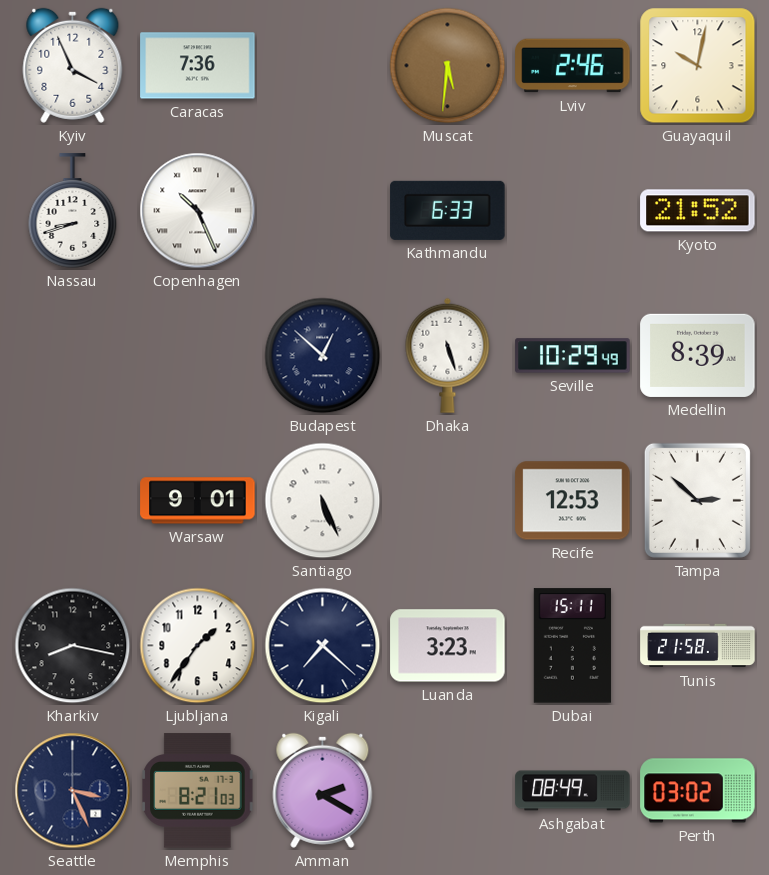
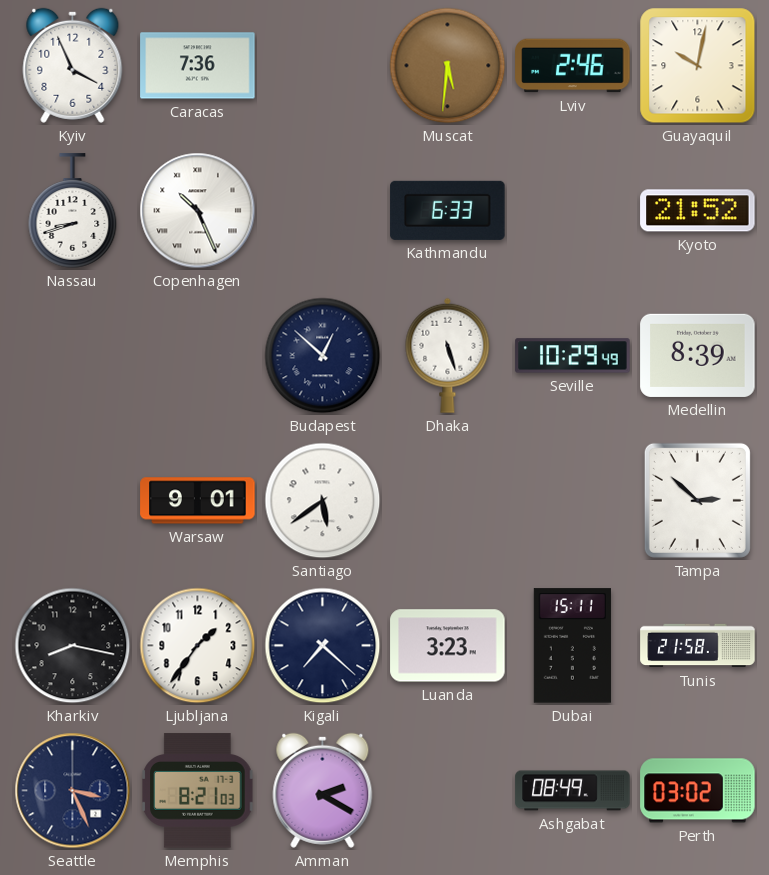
Santiago: 5:26 -> 5:39
Recife: 12:53 -> none
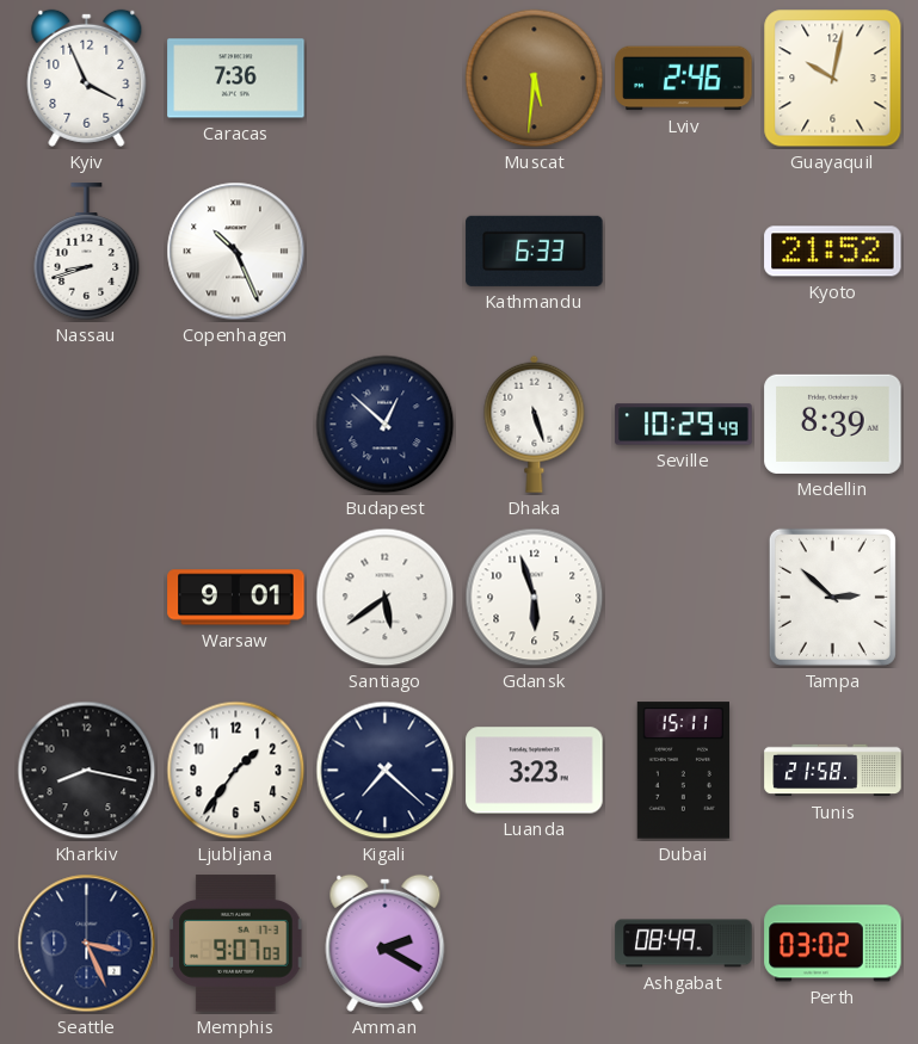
Gdansk: none -> 5:57
Memphis: 8:21 -> 9:07
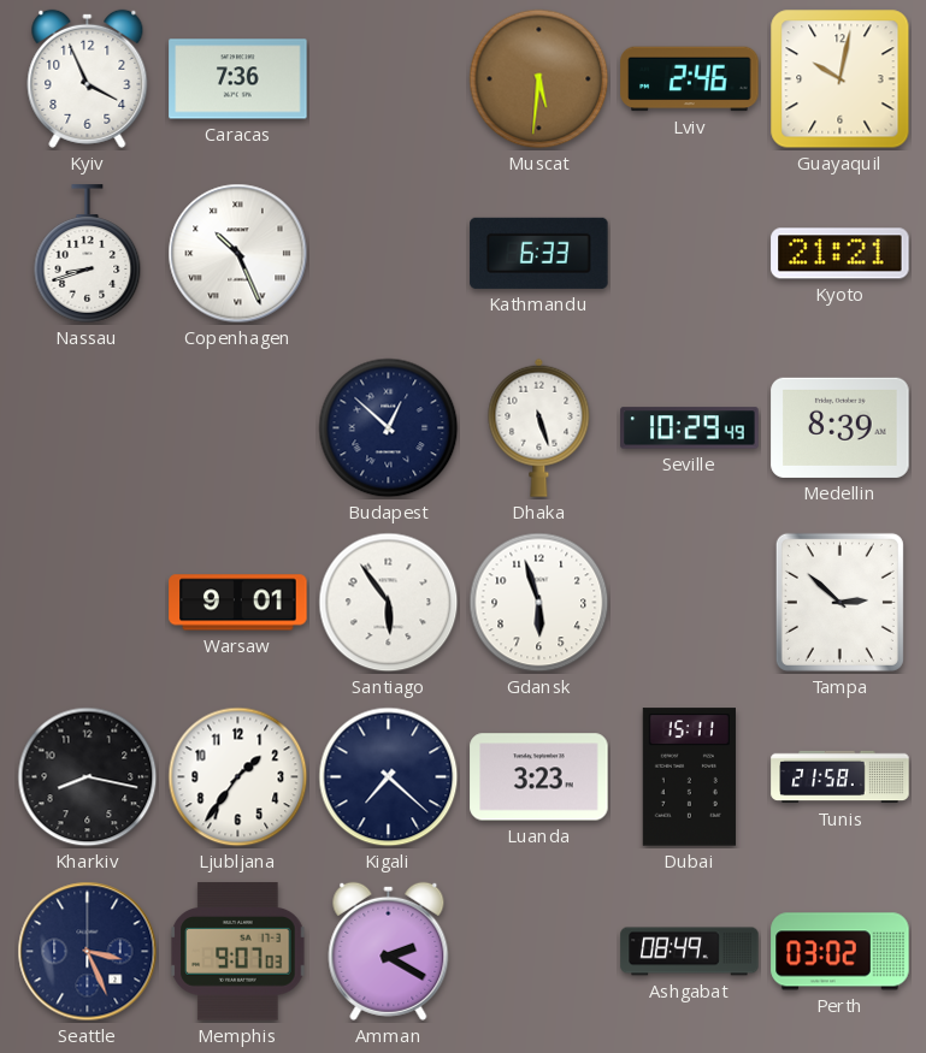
Kyoto: 21:52 -> 21:21
Santiago: 5:39 -> 5:54
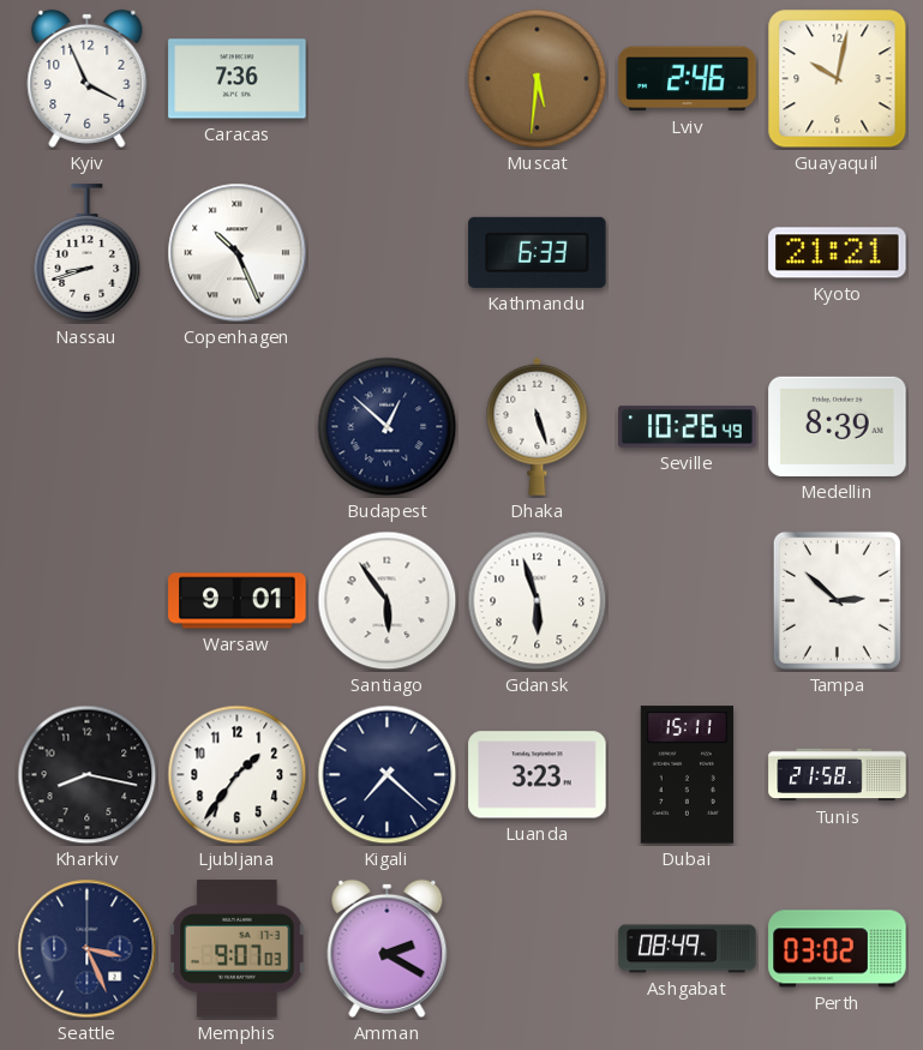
Seville: 10:29 -> 10:26
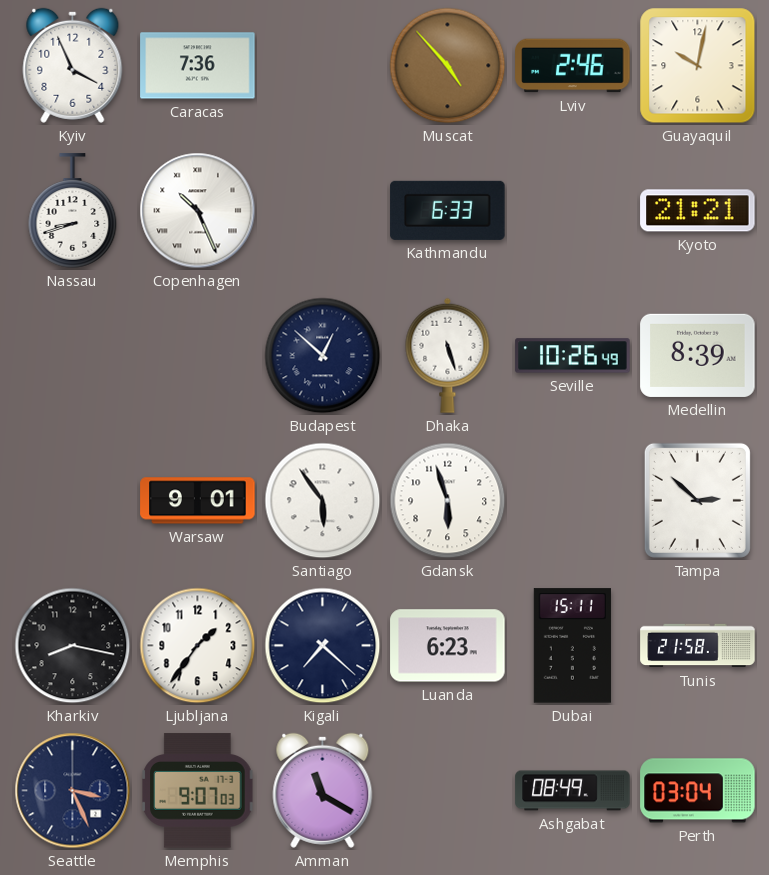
Muscat: 5:31 -> 4:53
Luanda: 3:23 -> 6:23
Amman: 2:20 -> 11:20
Perth: 03:02 -> 03:04
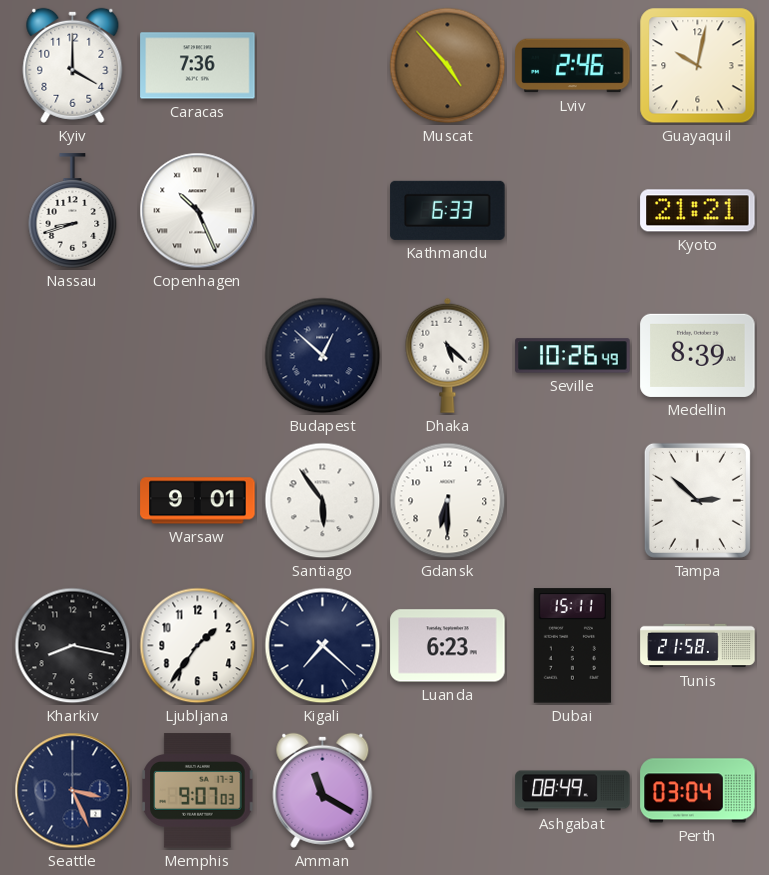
Kyiv: 3:56 -> 4:00
Dhaka: 5:27 -> 5:22
Gdansk: 5:57 -> 6:30
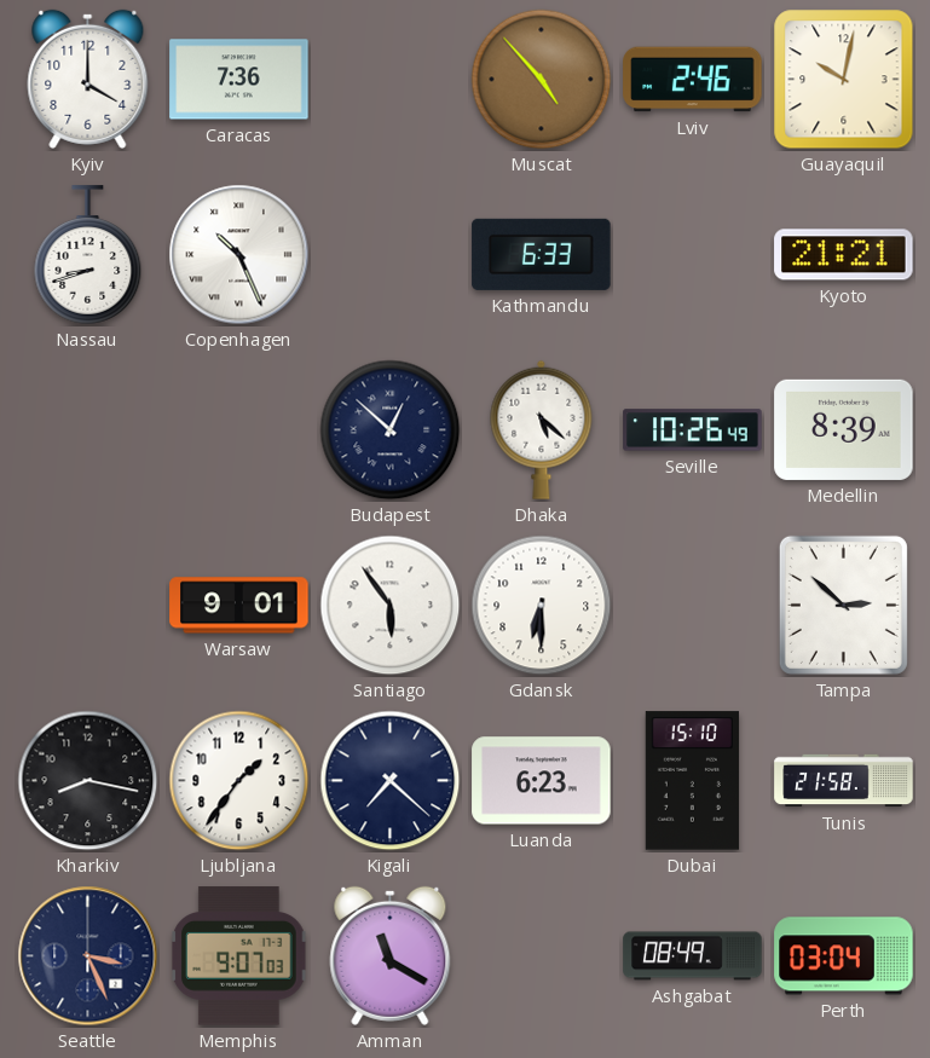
Dubai: 15:11 -> 15:10
